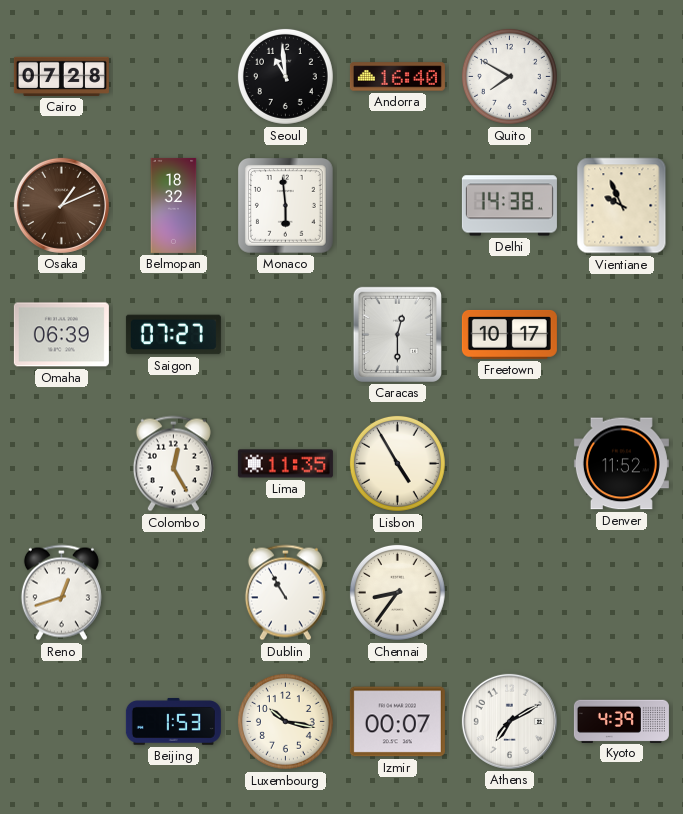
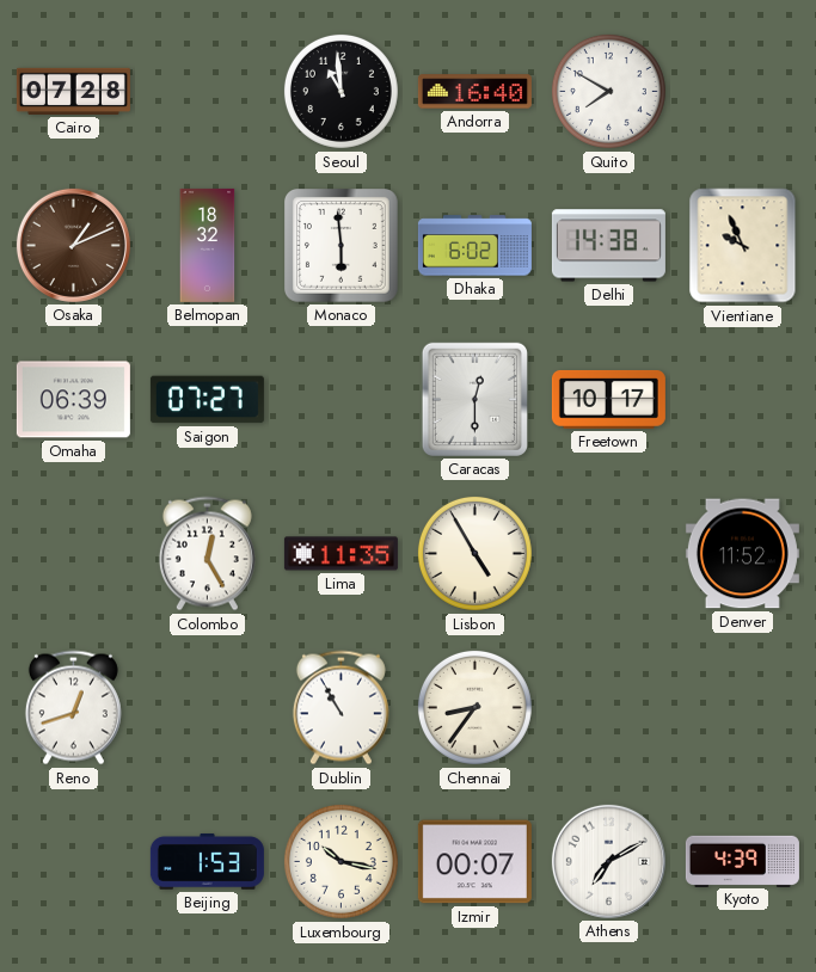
Dhaka: none -> 6:02
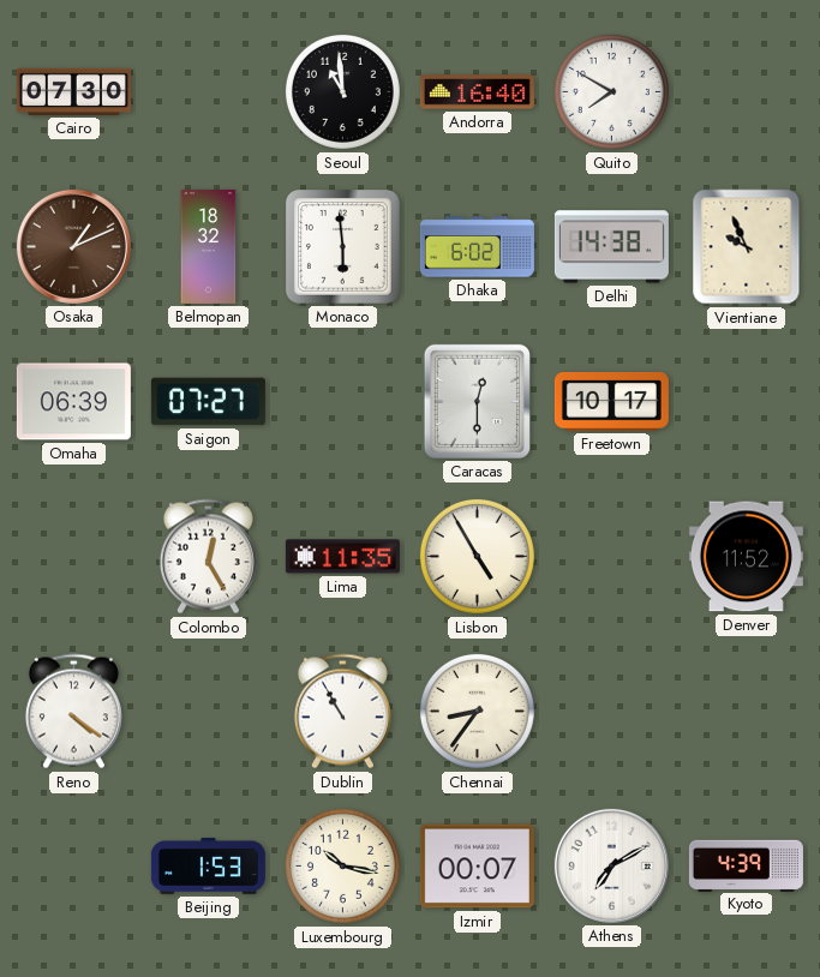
Cairo: 07:28 -> 07:30
Reno: 12:42 -> 4:21
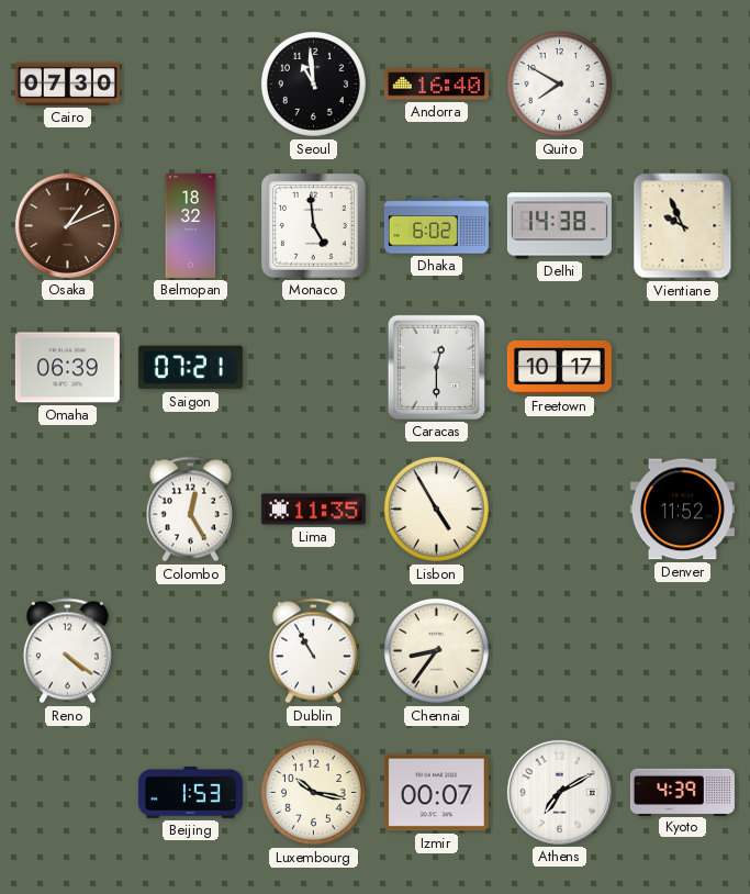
Monaco: 5:59 -> 4:59
Saigon: 07:27 -> 07:21
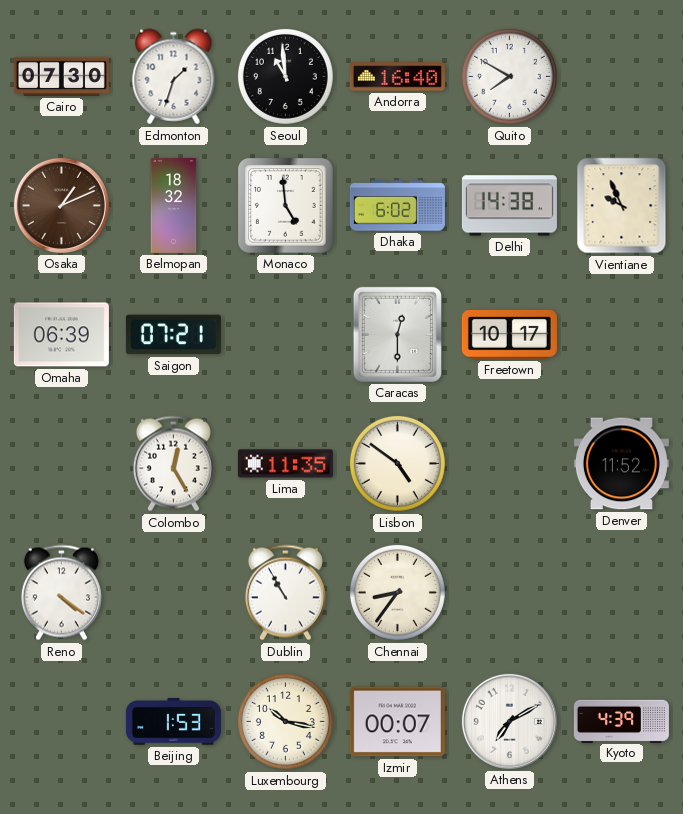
Edmonton: none -> 1:33
Lisbon: 4:55 -> 4:51
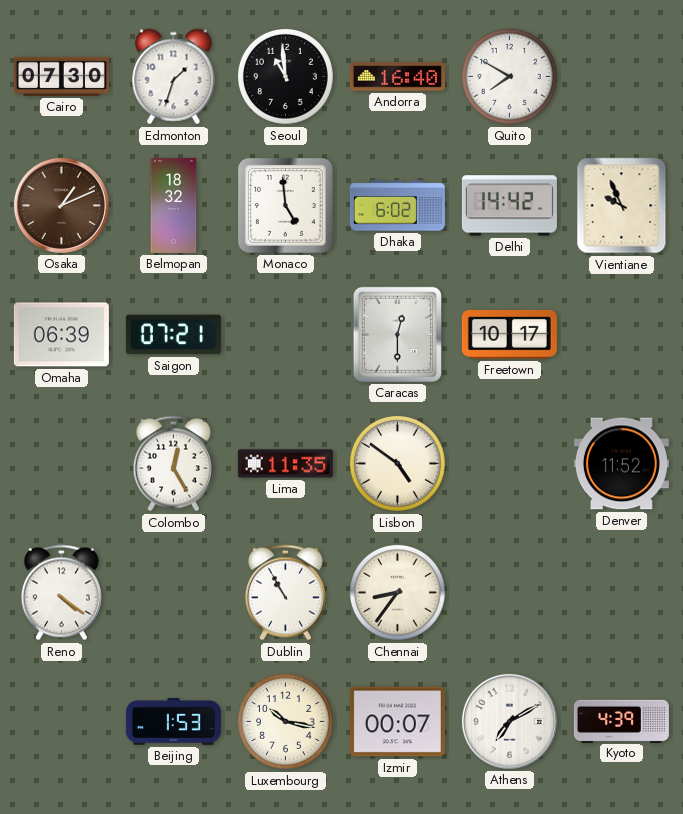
Delhi: 14:38 -> 14:42
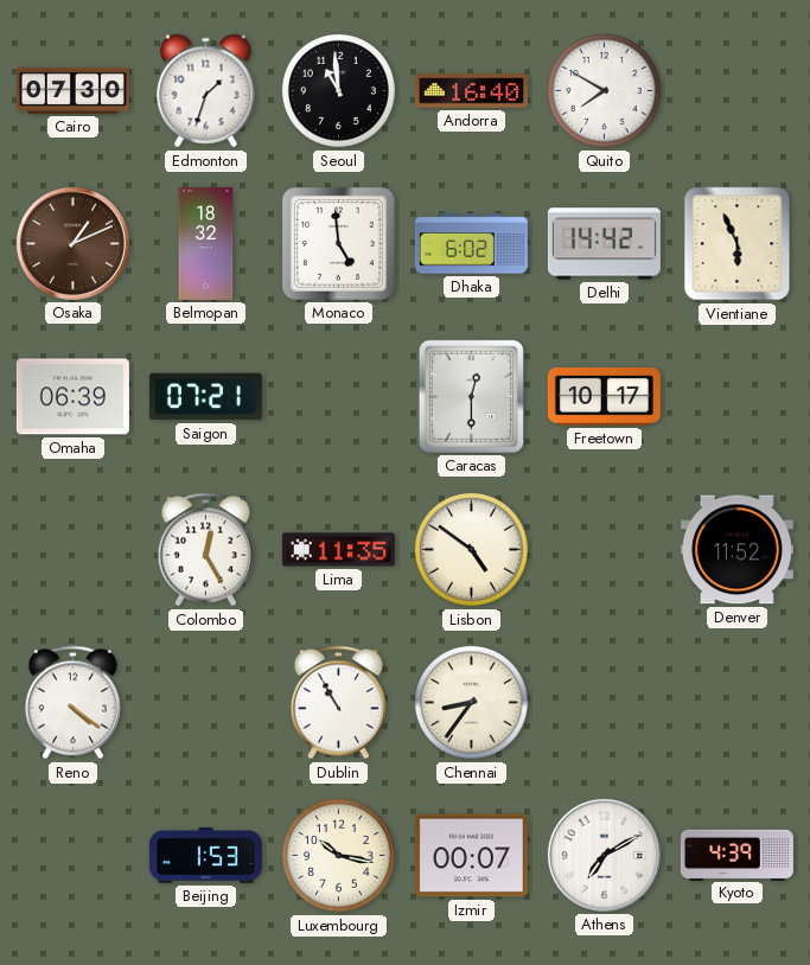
Vientiane: 9:56 -> 5:56
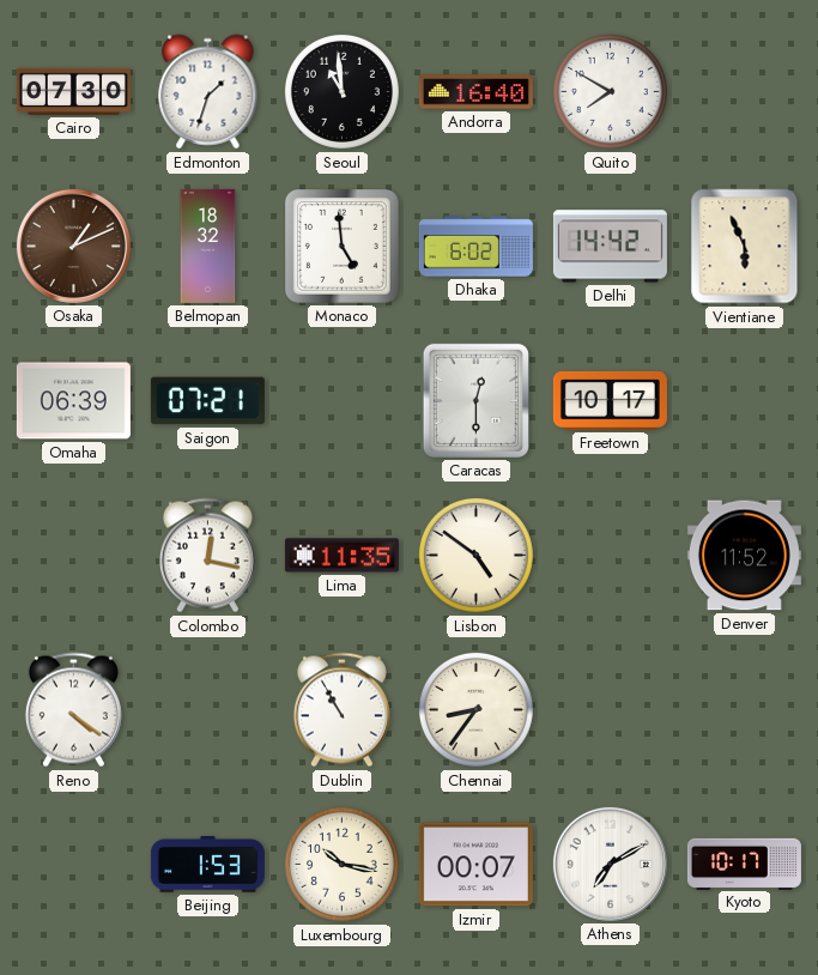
Colombo: 12:25 -> 12:17
Kyoto: 4:39 -> 10:17
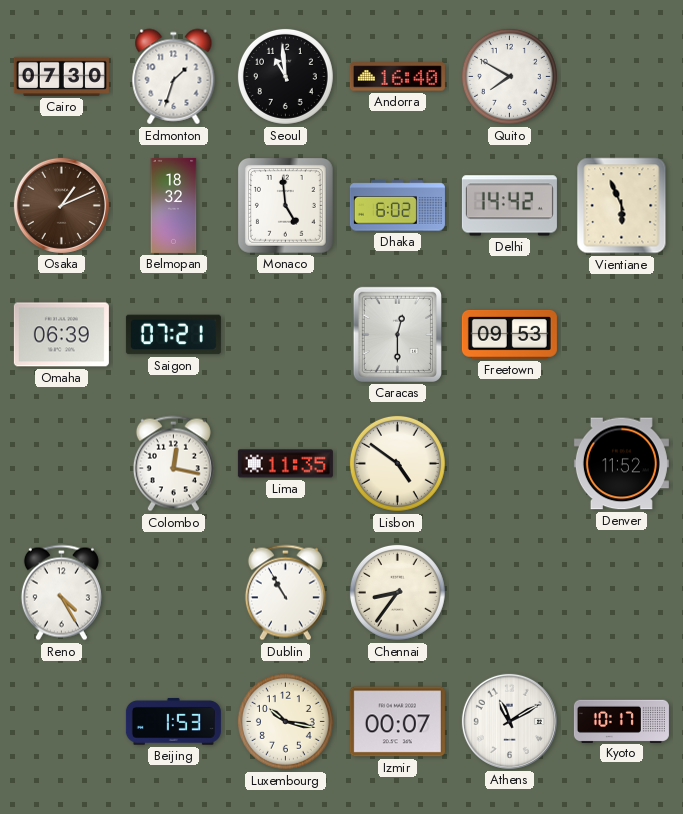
Freetown: 10:17 -> 09:53
Reno: 4:21 -> 4:25
Athens: 7:10 -> 11:10
